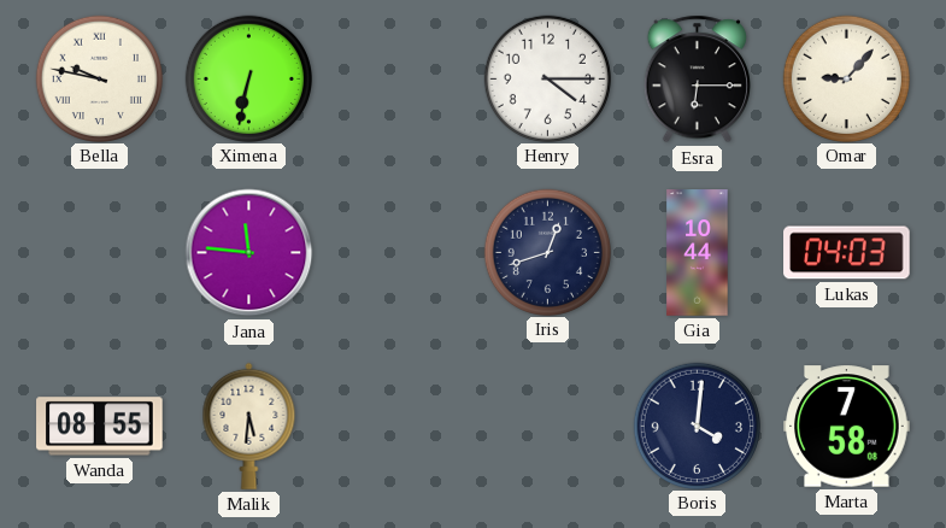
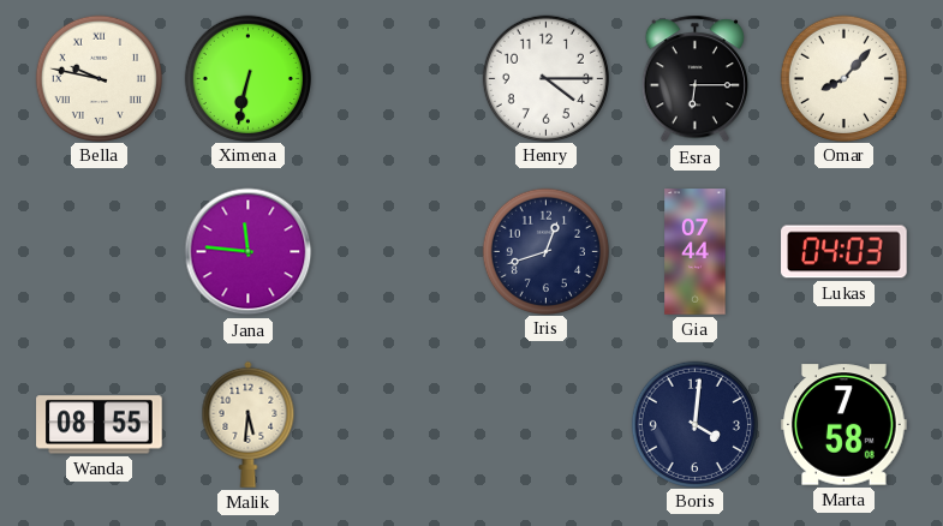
Omar: 9:07 -> 8:07
Gia: 10:44 -> 07:44
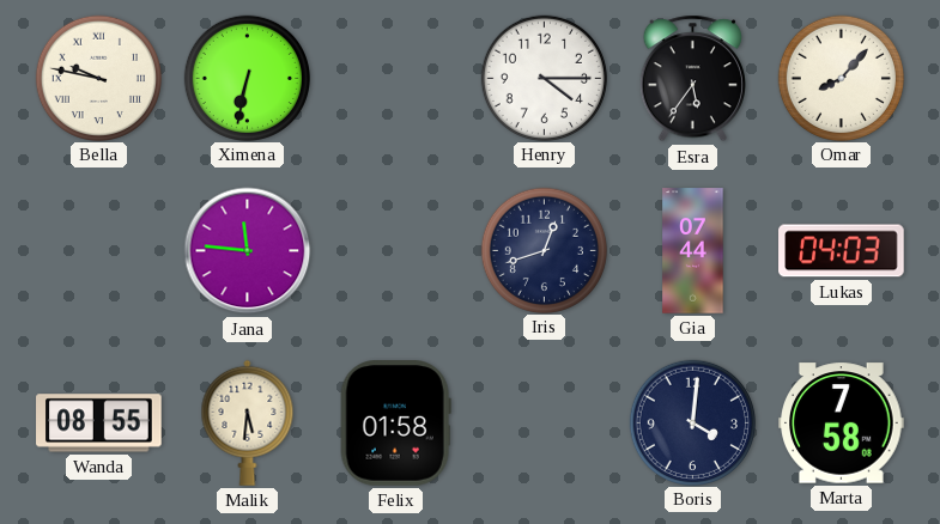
Esra: 6:15 -> 5:36
Felix: none -> 01:58
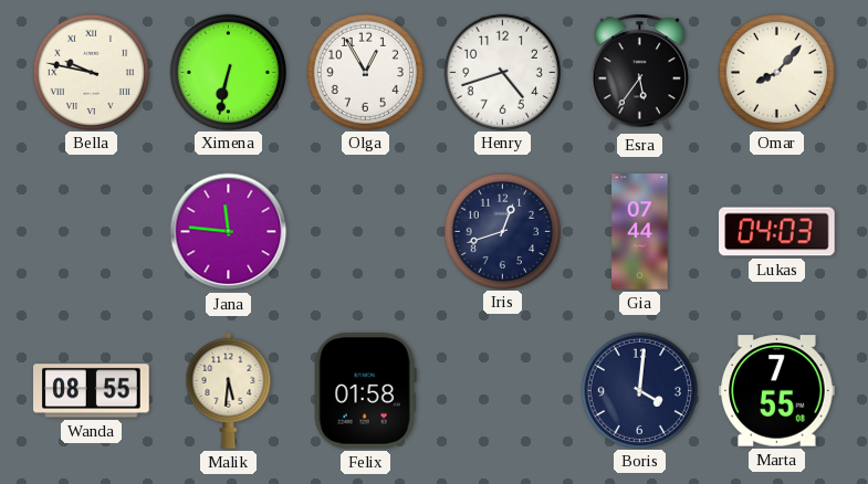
Olga: none -> 12:55
Henry: 4:15 -> 4:42
Marta: 7:58 -> 7:55
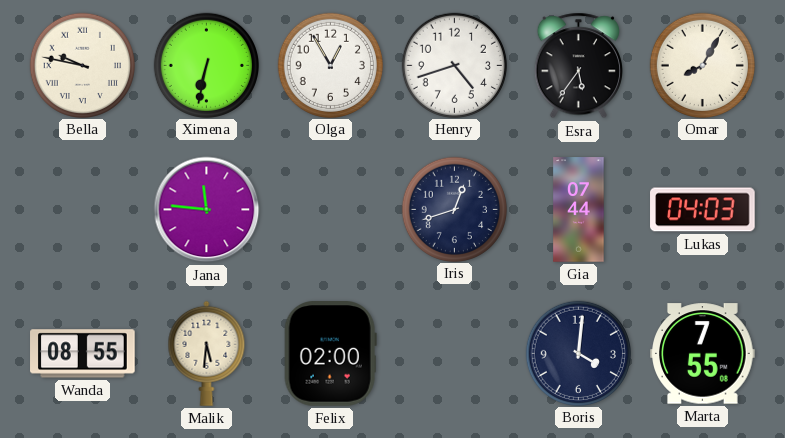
Omar: 8:07 -> 8:05
Felix: 01:58 -> 02:00
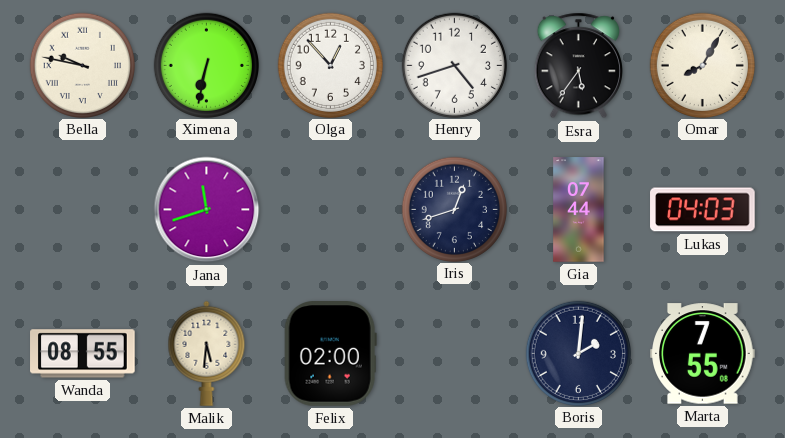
Olga: 12:55 -> 12:53
Jana: 11:46 -> 11:42
Boris: 4:01 -> 2:01
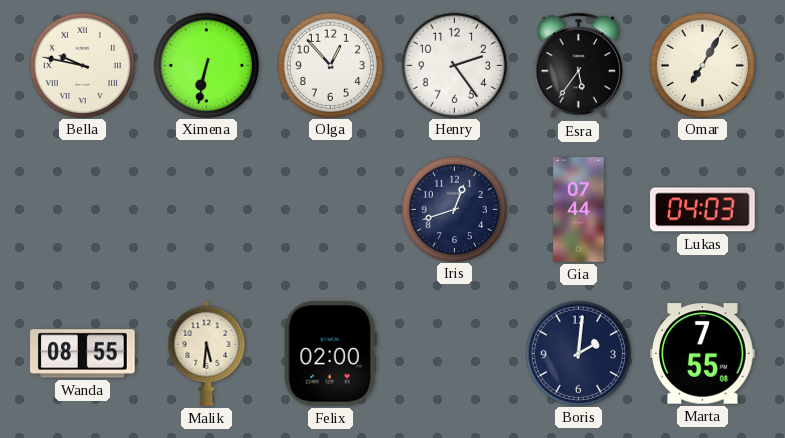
Henry: 4:42 -> 2:24
Omar: 8:05 -> 7:05
Jana: 11:42 -> none
